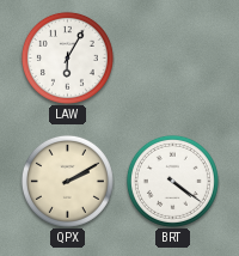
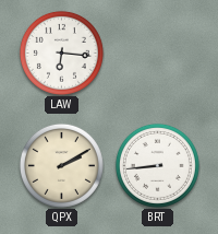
LAW: 6:05 -> 6:16
BRT: 4:21 -> 8:44
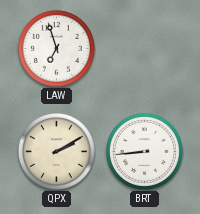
LAW: 6:16 -> 6:57
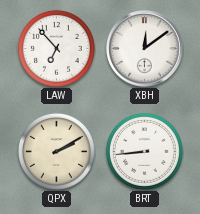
LAW: 6:57 -> 6:53
XBH: none -> 12:09
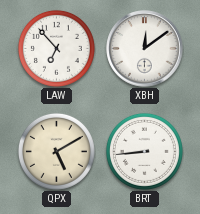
QPX: 2:10 -> 5:10
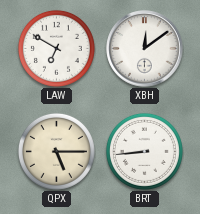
LAW: 6:53 -> 6:50
QPX: 5:10 -> 5:15
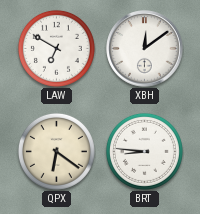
QPX: 5:15 -> 6:21
BRT: 8:44 -> 8:46
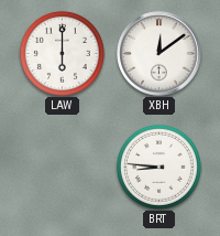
LAW: 6:50 -> 6:00
QPX: 6:21 -> none
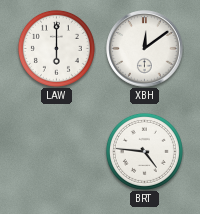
BRT: 8:46 -> 4:46
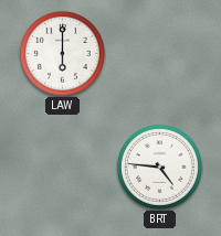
XBH: 12:09 -> none
